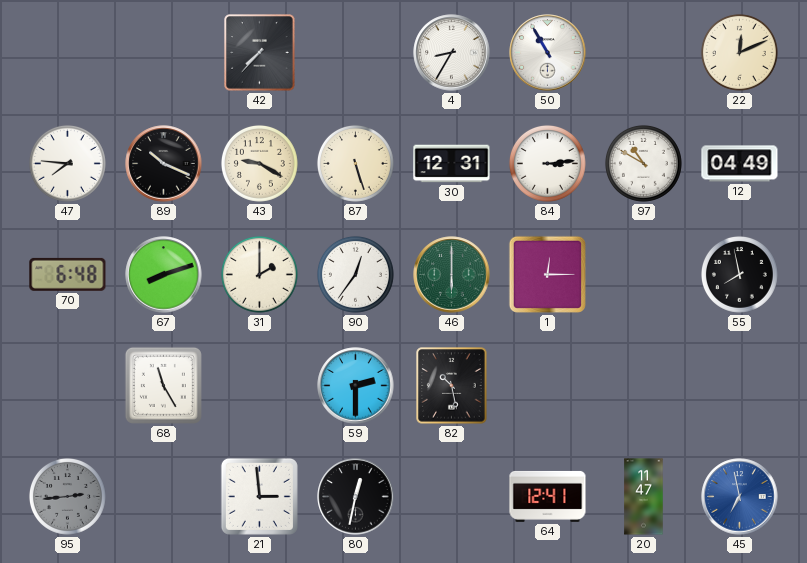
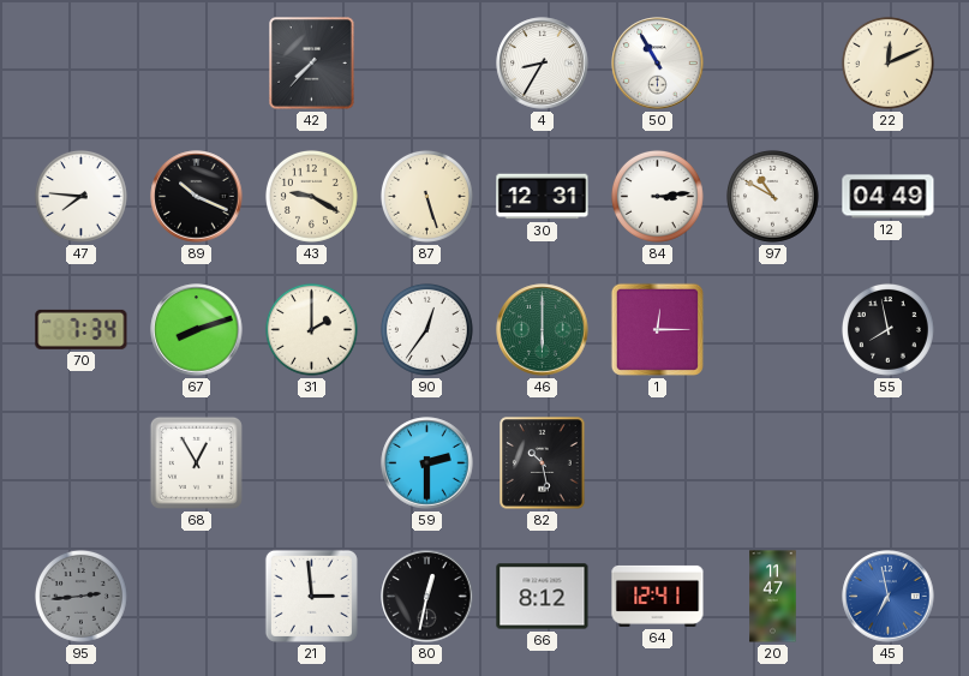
70: 6:48 -> 7:34
68: 11:25 -> 12:55
66: none -> 8:12
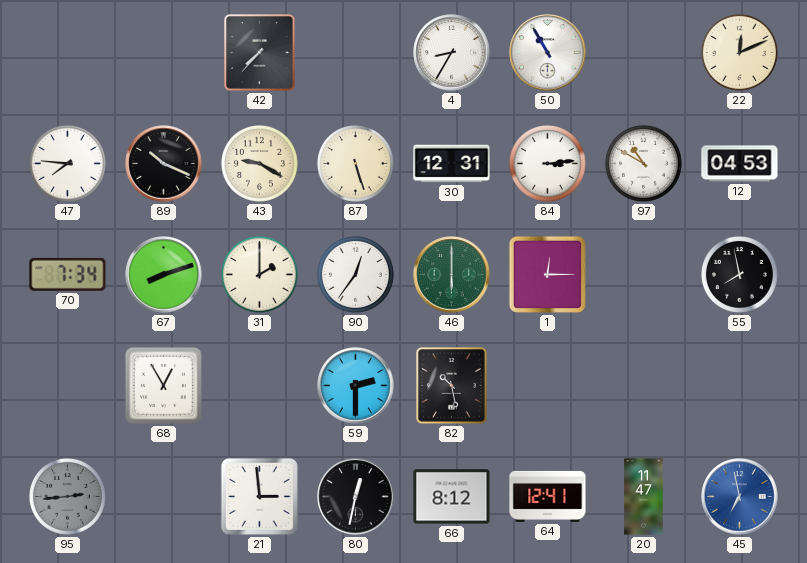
12: 04:49 -> 04:53
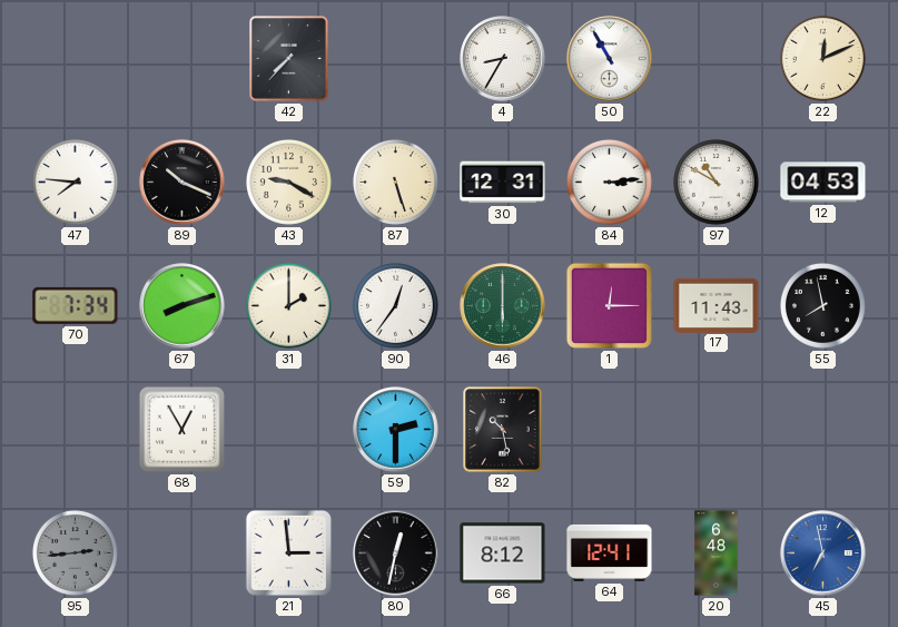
17: none -> 11:43
20: 11:47 -> 6:48
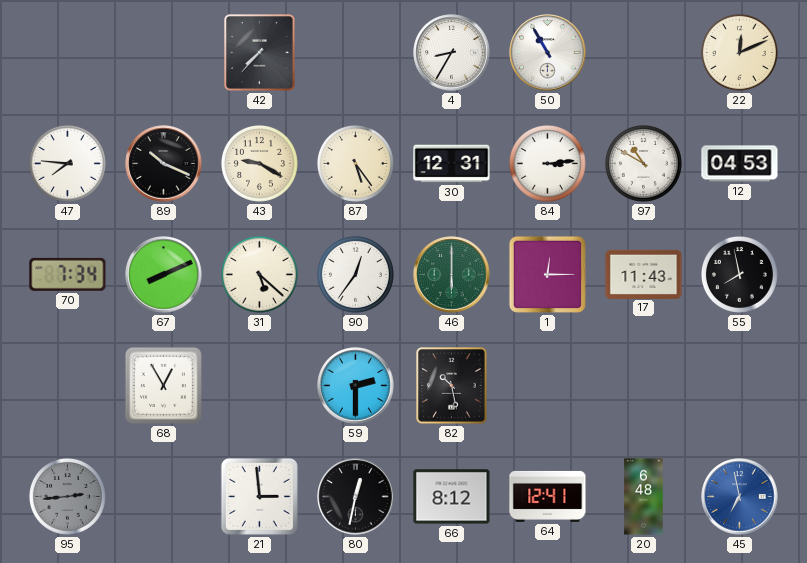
87: 5:27 -> 5:24
67: 8:12 -> 8:11
31: 2:00 -> 5:22
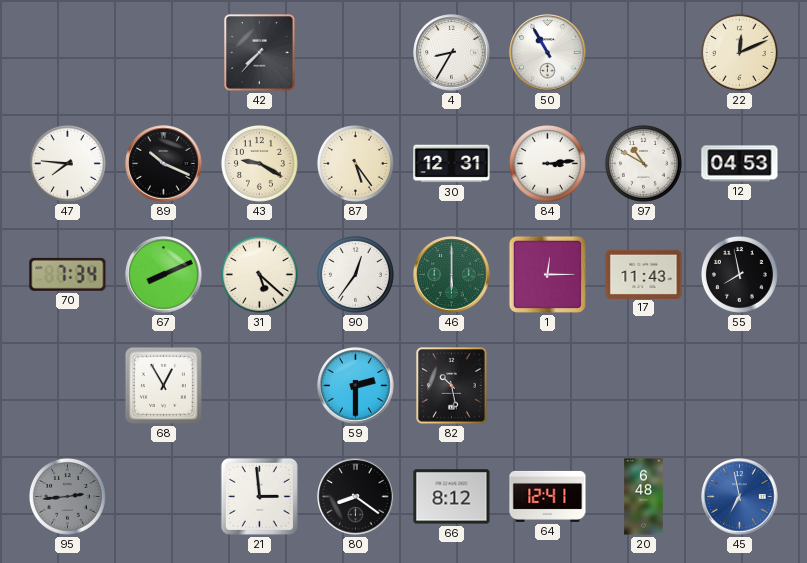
80: 12:32 -> 8:21
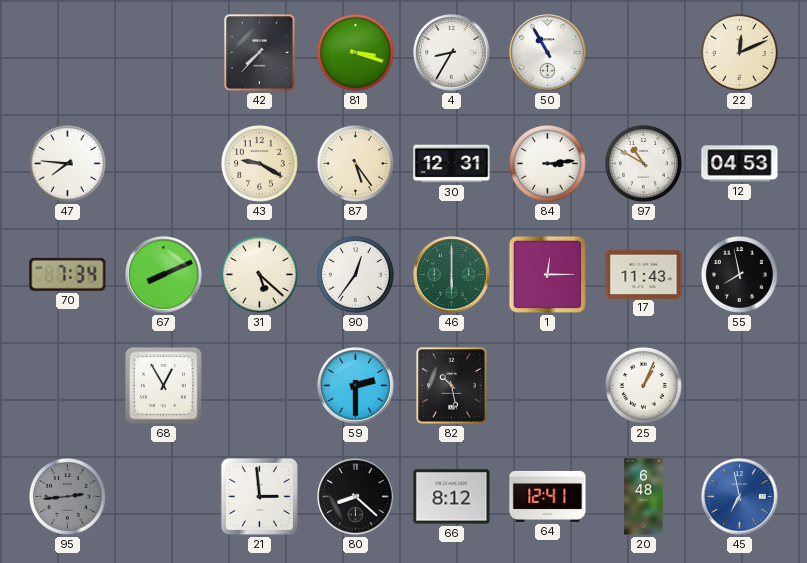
81: none -> 3:18
89: 10:19 -> none
25: none -> 1:04
80: 8:21 -> 8:22
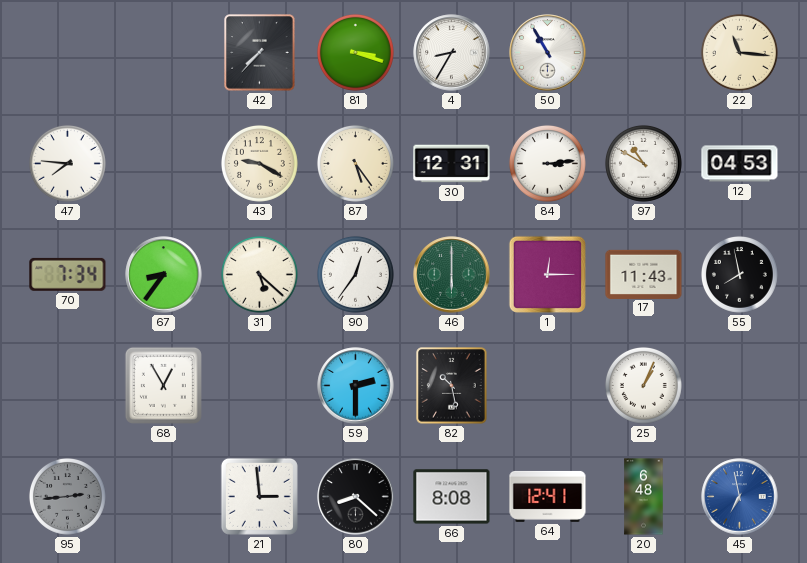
22: 12:11 -> 11:16
67: 8:11 -> 8:36
66: 8:12 -> 8:08
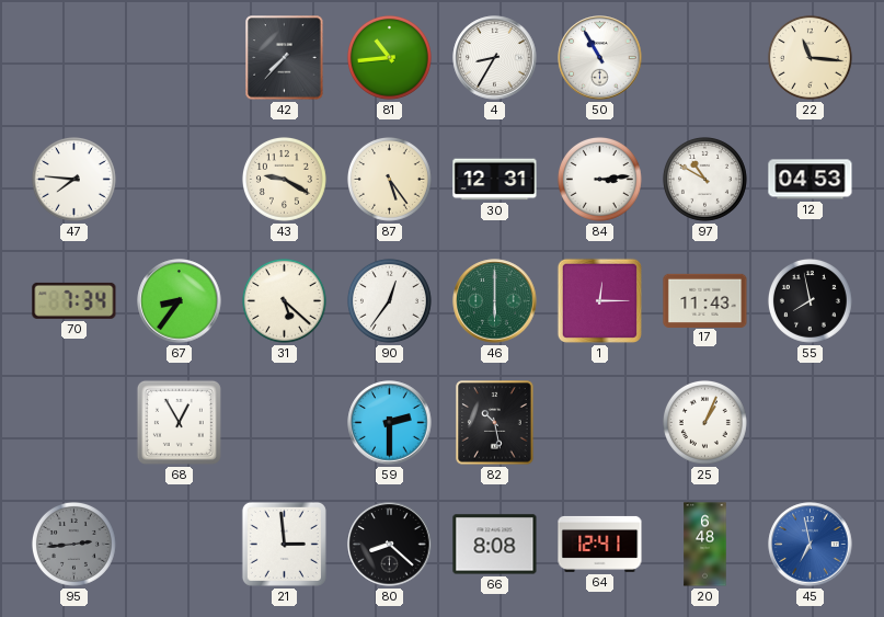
81: 3:18 -> 10:44
